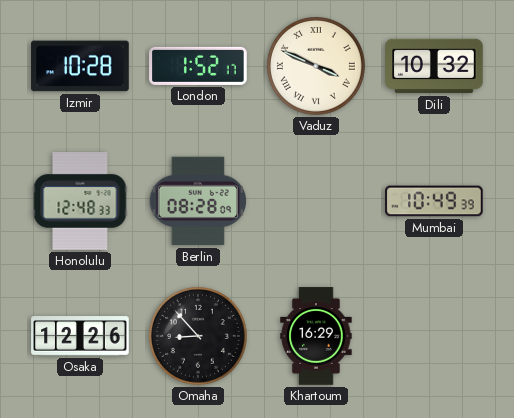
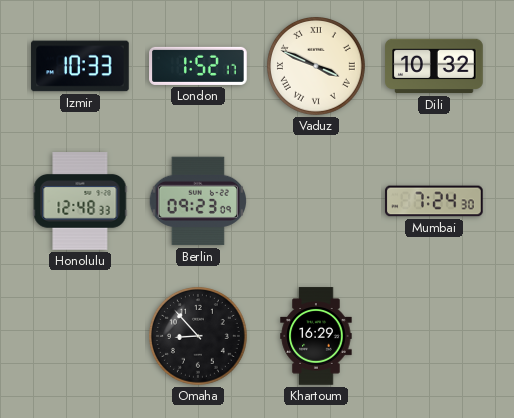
Izmir: 10:28 -> 10:33
Berlin: 08:28 -> 09:23
Mumbai: 10:49 -> 7:24
Osaka: 12:26 -> none
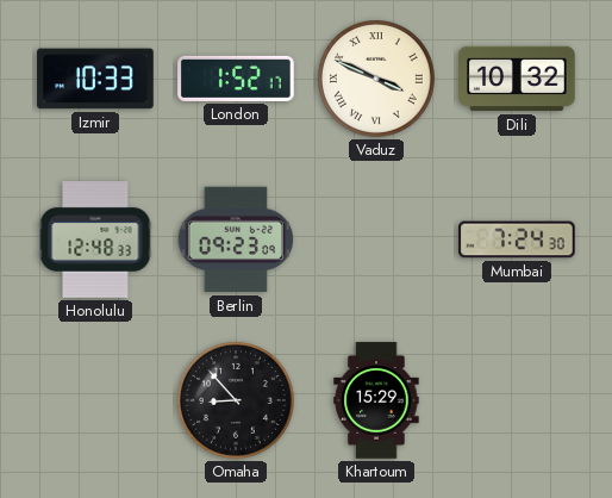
Khartoum: 16:29 -> 15:29
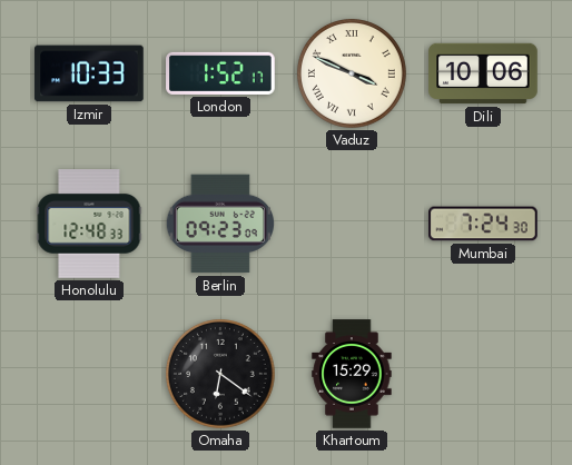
Dili: 10:32 -> 10:06
Omaha: 8:53 -> 6:21
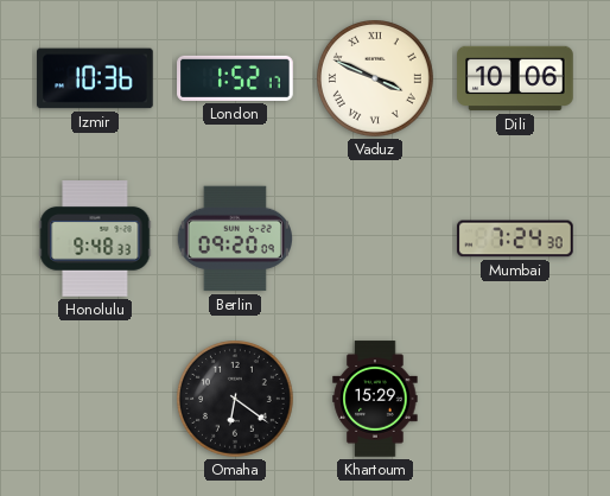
Izmir: 10:33 -> 10:36
Honolulu: 12:48 -> 9:48
Berlin: 09:23 -> 09:20
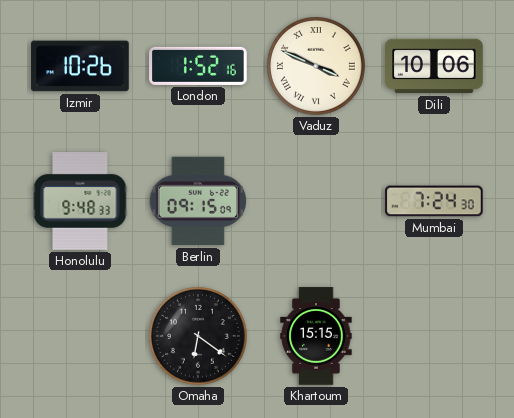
Izmir: 10:36 -> 10:26
London: 1:52:17 -> 1:52:16
Berlin: 09:20 -> 09:15
Khartoum: 15:29 -> 15:15
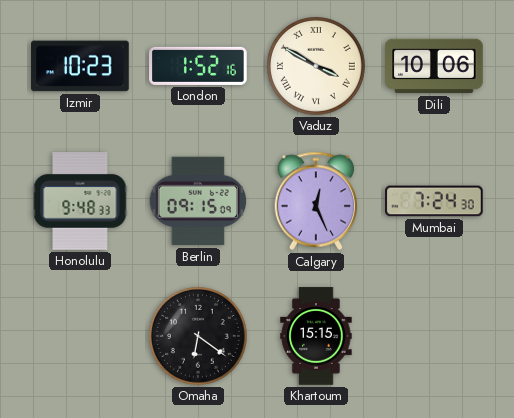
Izmir: 10:26 -> 10:23
Vaduz: 3:49 -> 3:50
Calgary: none -> 12:26
